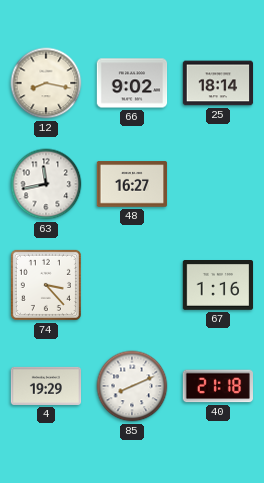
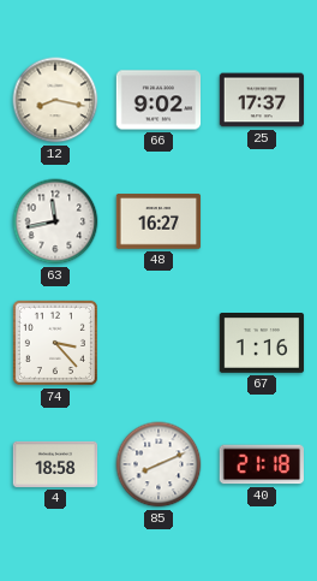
25: 18:14 -> 17:37
4: 19:29 -> 18:58
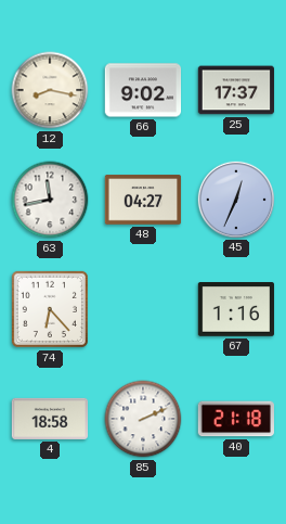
48: 16:27 -> 04:27
45: none -> 12:34
74: 3:23 -> 6:23
85: 8:11 -> 2:11
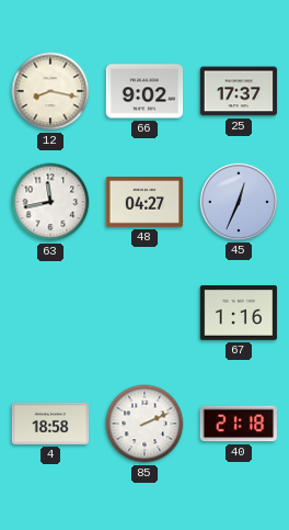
74: 6:23 -> none
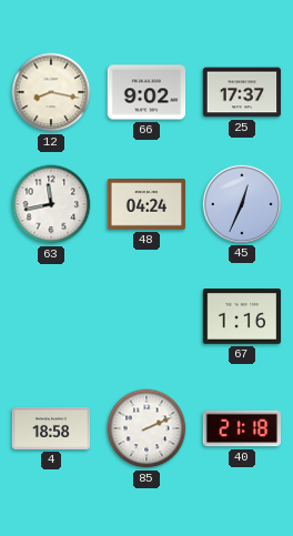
48: 04:27 -> 04:24
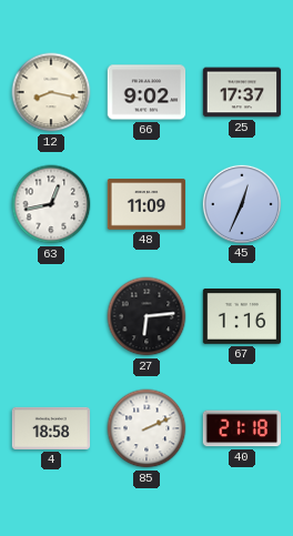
63: 11:43 -> 12:43
48: 04:24 -> 11:09
27: none -> 6:14
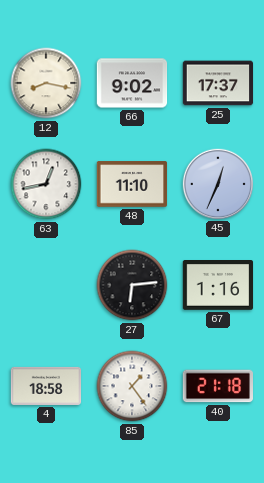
48: 11:09 -> 11:10
85: 2:11 -> 1:24
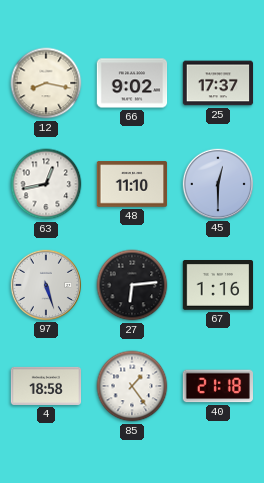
45: 12:34 -> 12:30
97: none -> 5:27
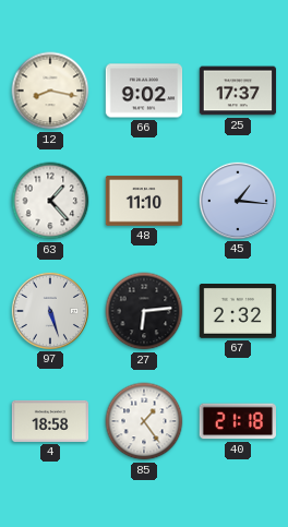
63: 12:43 -> 1:23
45: 12:30 -> 1:16
67: 1:16 -> 2:32
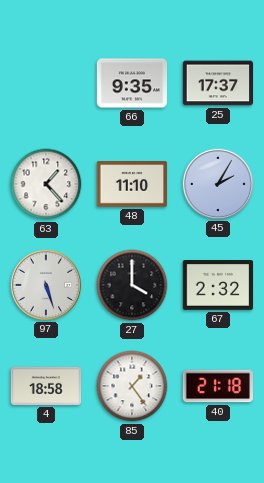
12: 8:17 -> none
66: 9:02 -> 9:35
45: 1:16 -> 2:05
27: 6:14 -> 4:00
